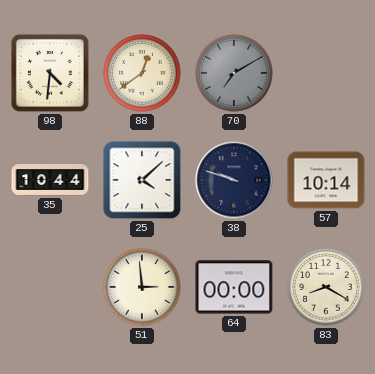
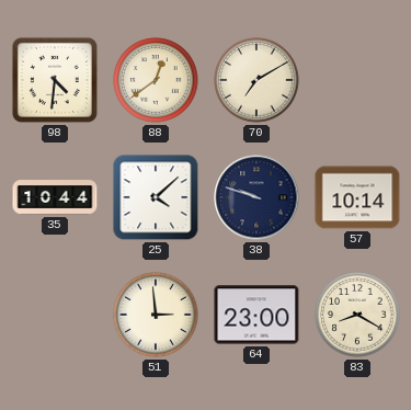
70 dial: grey -> cream
64: 00:00 -> 23:00
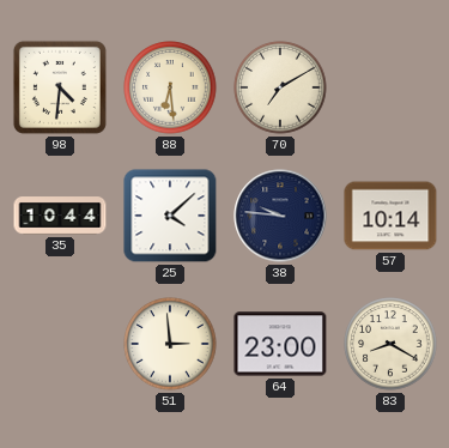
88: 12:39 -> 6:29
38: 9:48 -> 9:46
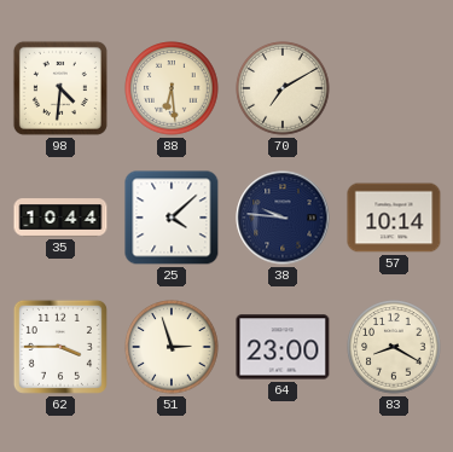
62: none -> 3:45
51: 2:59 -> 2:57
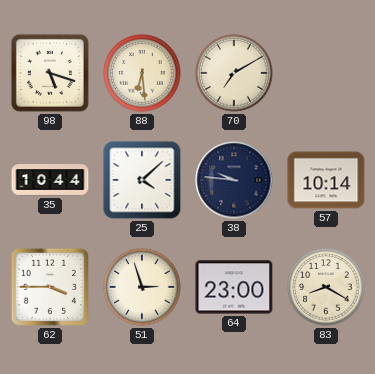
98: 4:31 -> 5:18
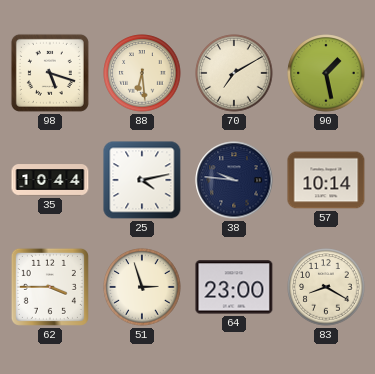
90: none -> 1:28
25: 4:08 -> 4:13
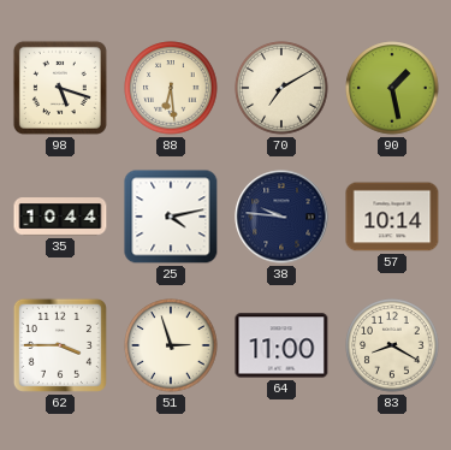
64: 23:00 -> 11:00
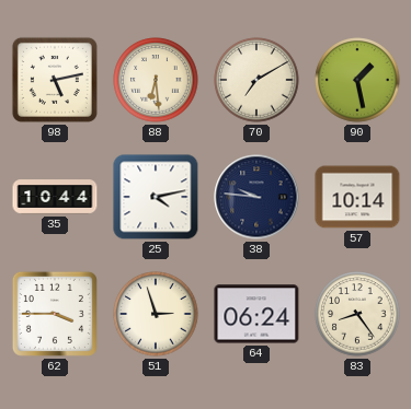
98: 5:18 -> 5:13
64: 11:00 -> 06:24
83: 8:20 -> 8:24
